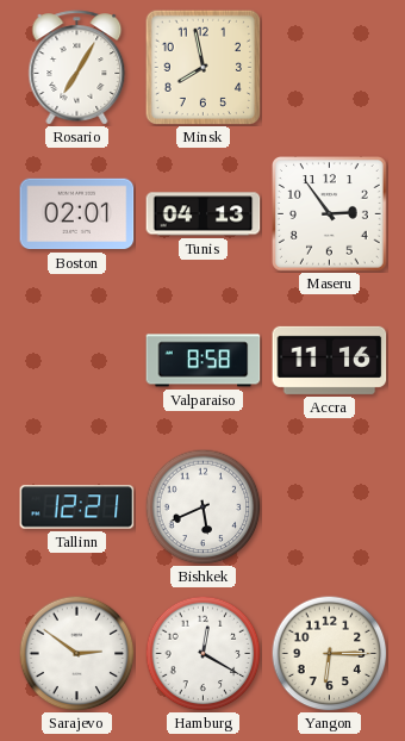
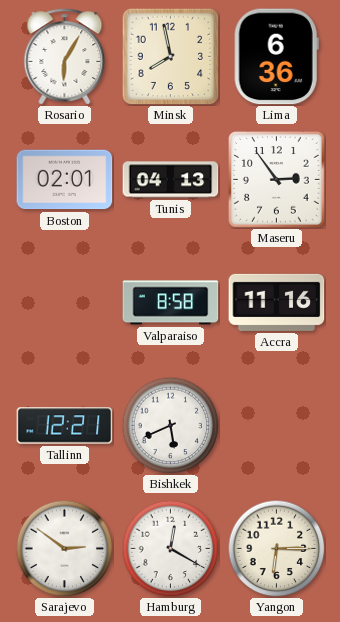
Rosario: 7:05 -> 6:05
Lima: none -> 6:36
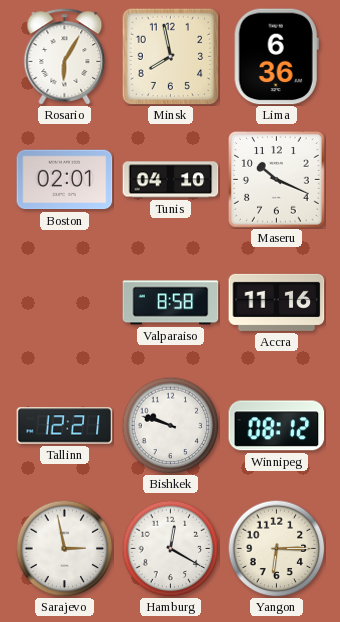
Tunis: 04:13 -> 04:10
Maseru: 2:54 -> 10:19
Bishkek: 5:41 -> 9:48
Winnipeg: none -> 08:12
Sarajevo: 2:51 -> 2:58
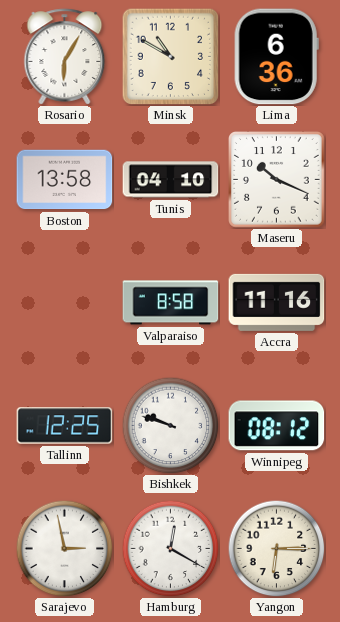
Minsk: 7:58 -> 10:50
Boston: 02:01 -> 13:58
Tallinn: 12:21 -> 12:25
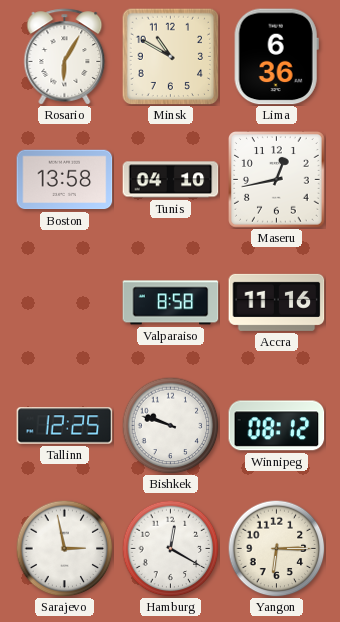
Maseru: 10:19 -> 12:43
